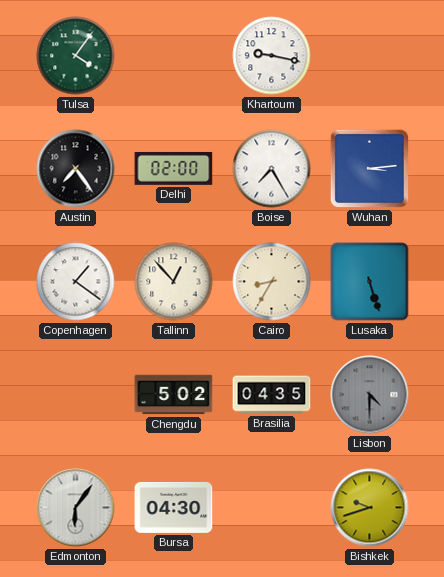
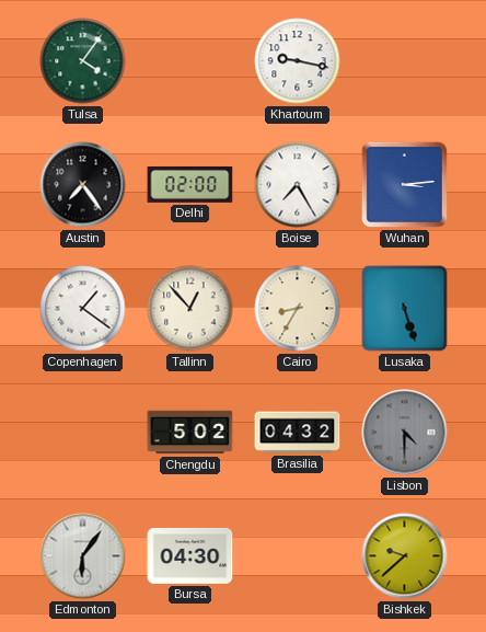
Brasilia: 04:35 -> 04:32
Bishkek: 9:42 -> 9:38
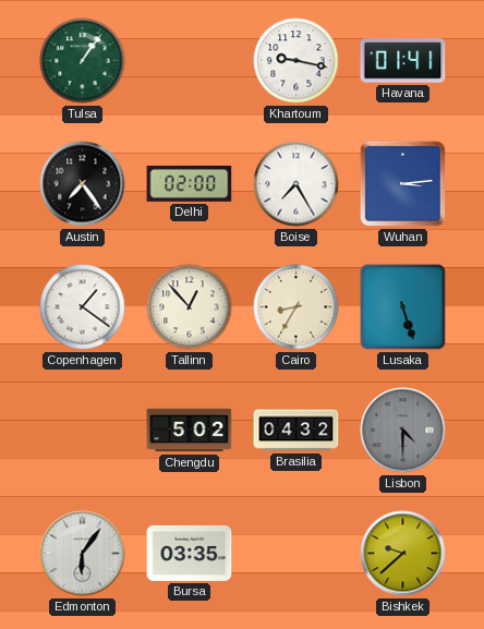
Tulsa: 4:06 -> 1:06
Havana: none -> 01:41
Bursa: 04:30 -> 03:35
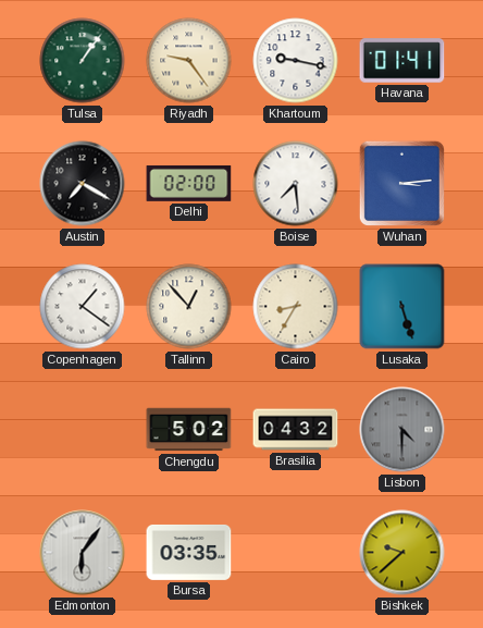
Riyadh: none -> 9:24
Austin: 7:24 -> 7:20
Boise: 7:25 -> 7:29
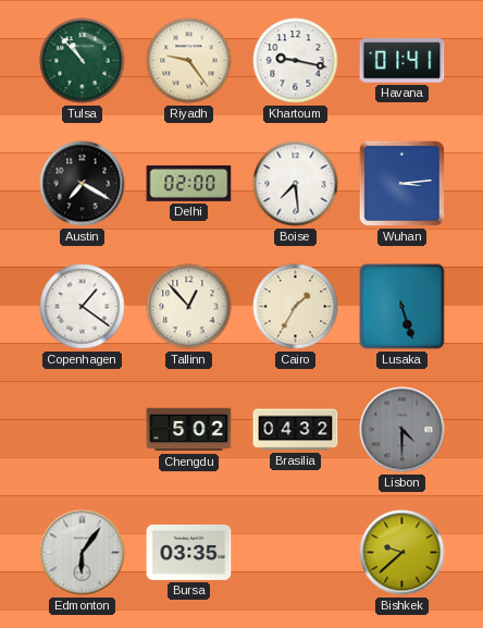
Tulsa: 1:06 -> 10:53
Cairo: 8:35 -> 1:35
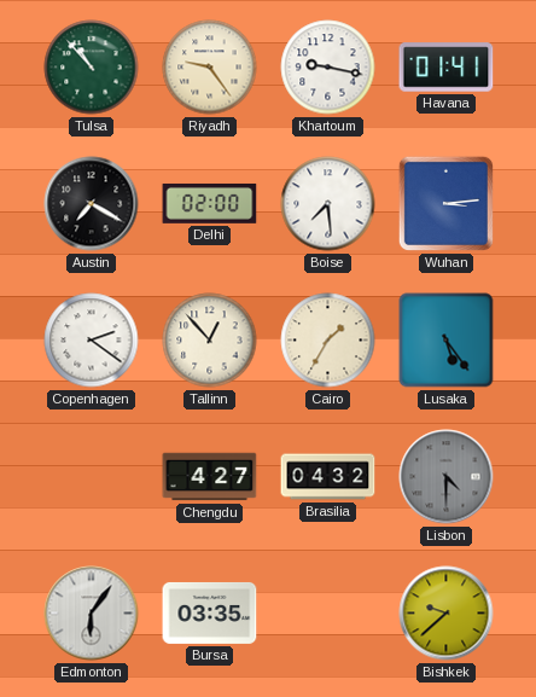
Copenhagen: 1:21 -> 2:21
Lusaka: 5:27 -> 5:24
Chengdu: 5:02 -> 4:27
